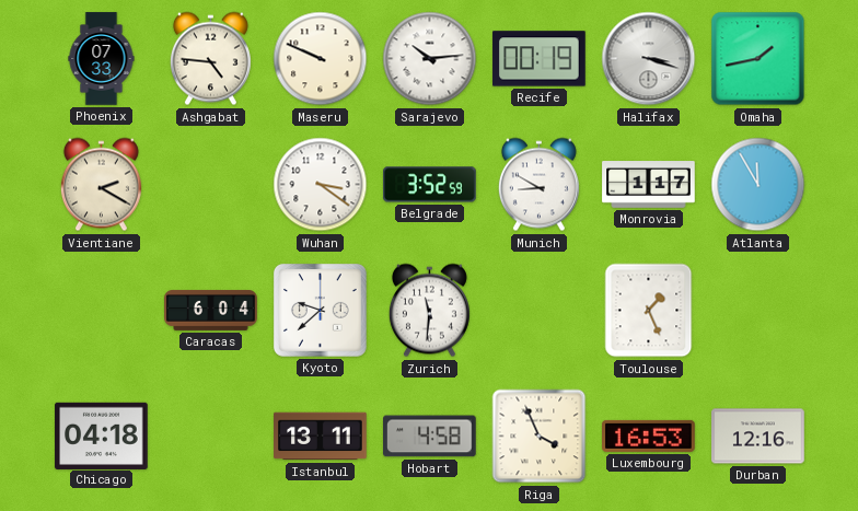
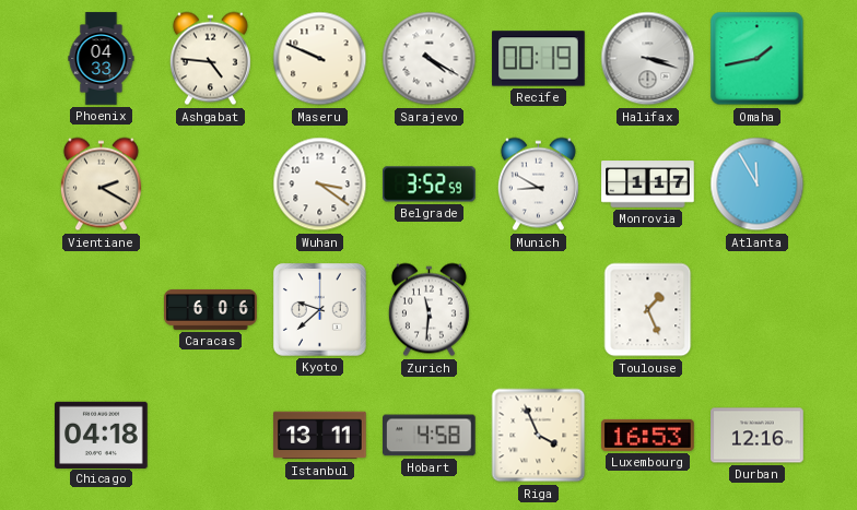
Phoenix: 07:33 -> 04:33
Sarajevo: 10:14 -> 4:20
Caracas: 6:04 -> 6:06
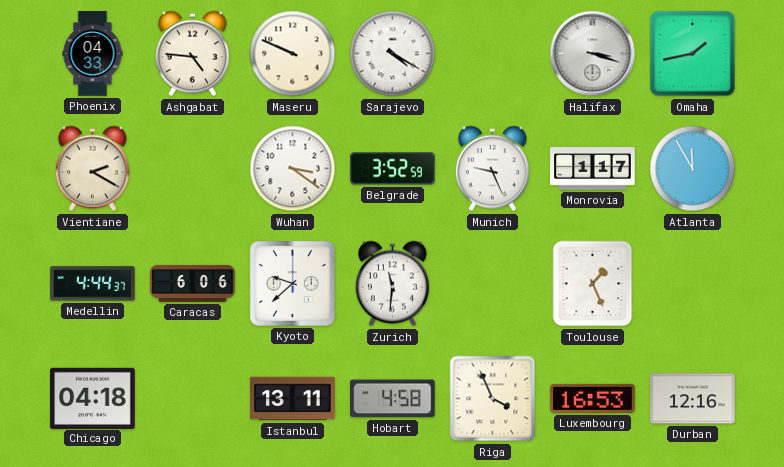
Recife: 00:19 -> none
Munich: 8:50 -> 9:26
Medellin: none -> 4:44
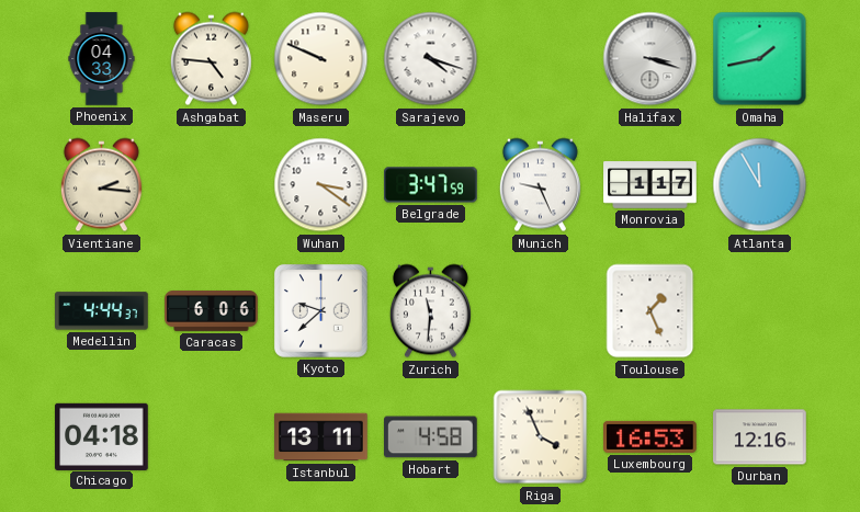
Sarajevo: 4:20 -> 4:18
Vientiane: 2:20 -> 2:16
Belgrade: 3:52 -> 3:47
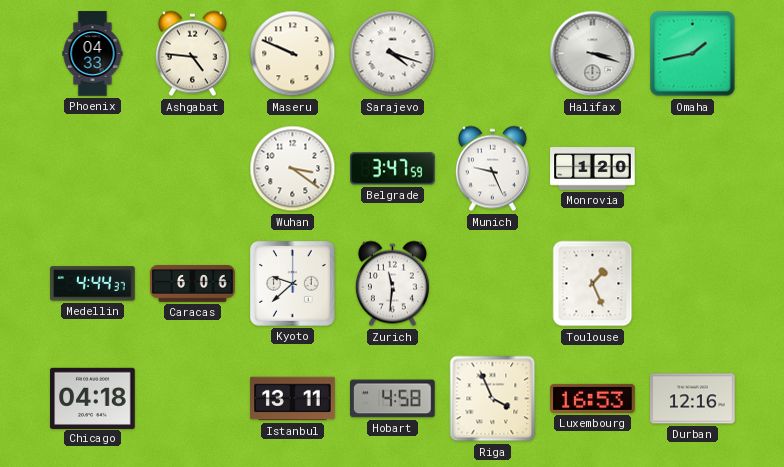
Vientiane: 2:16 -> none
Monrovia: 1:17 -> 1:20
Atlanta: 11:55 -> none
